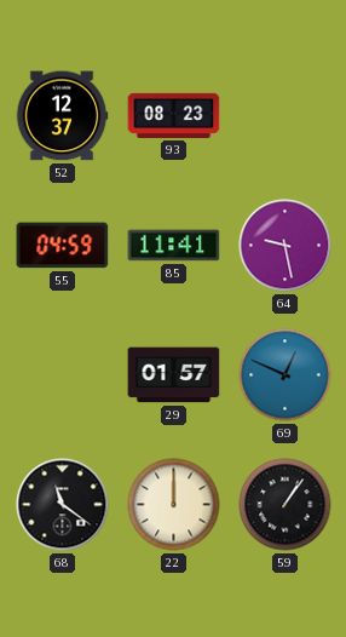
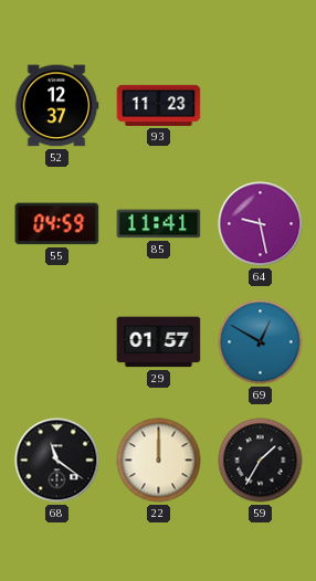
93: 08:23 -> 11:23
69: 12:49 -> 12:50
59: 1:06 -> 1:35
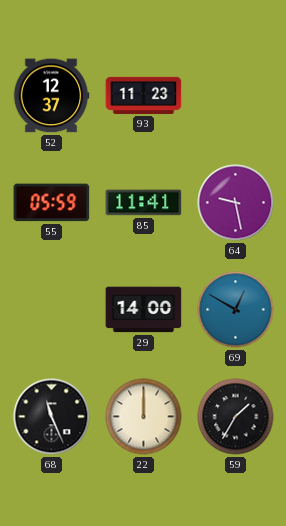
55: 04:59 -> 05:59
29: 01:57 -> 14:00
68: 11:21 -> 11:26
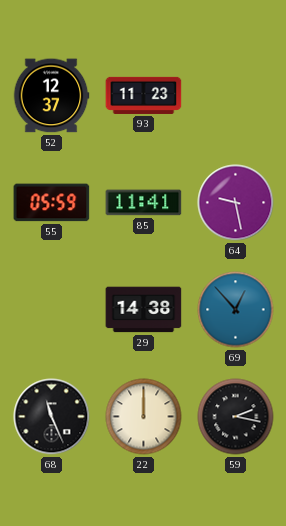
29: 14:00 -> 14:38
69: 12:50 -> 12:53
59: 1:35 -> 2:17
